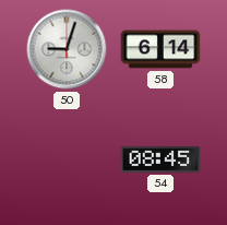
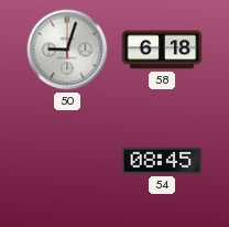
58: 6:14 -> 6:18
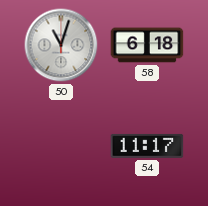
50: 9:03 -> 11:03
54: 08:45 -> 11:17
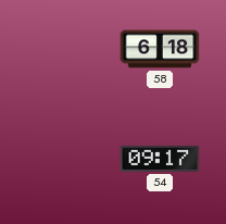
50: 11:03 -> none
54: 11:17 -> 09:17
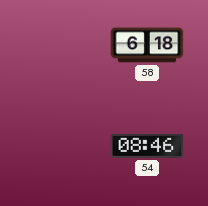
54: 09:17 -> 08:46
